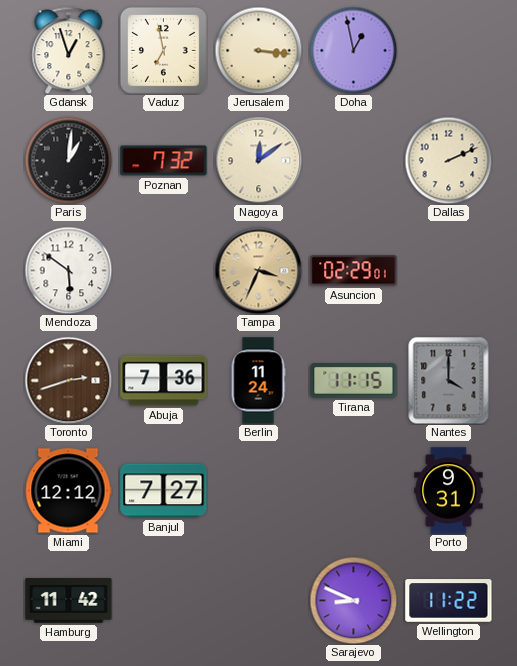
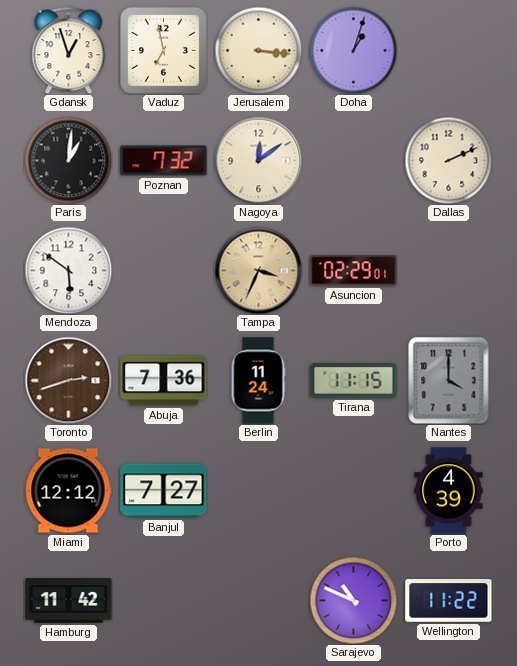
Doha: 12:58 -> 1:03
Porto: 9:31 -> 4:39
Sarajevo: 8:49 -> 10:49
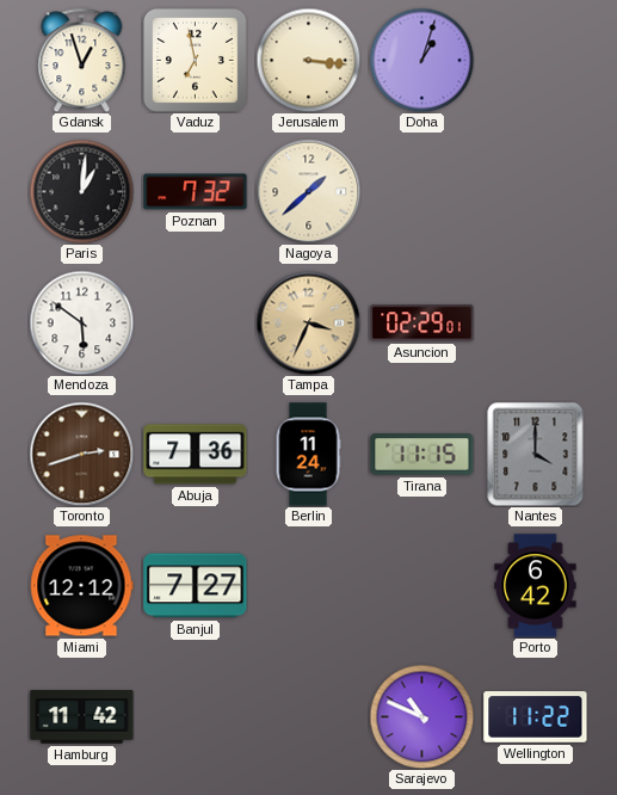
Nagoya: 12:09 -> 1:38
Dallas: 2:11 -> none
Porto: 4:39 -> 6:42
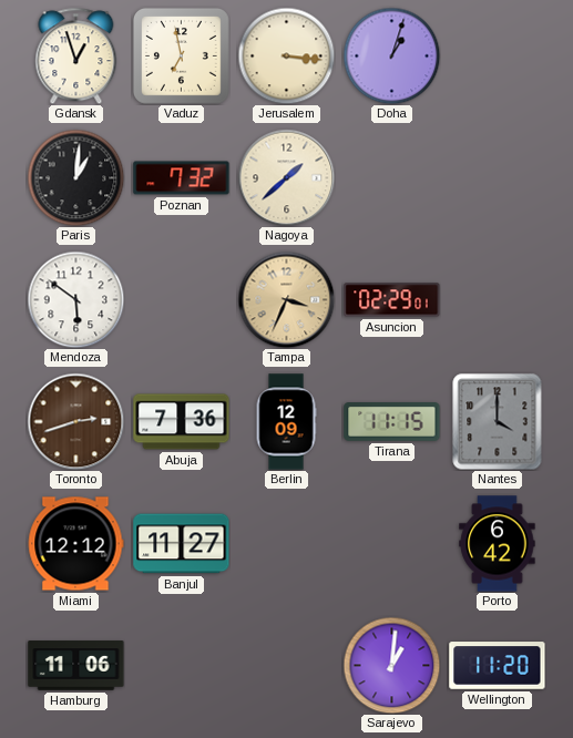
Berlin: 11:24 -> 12:09
Banjul: 7:27 -> 11:27
Hamburg: 11:42 -> 11:06
Sarajevo: 10:49 -> 1:01
Wellington: 11:22 -> 11:20
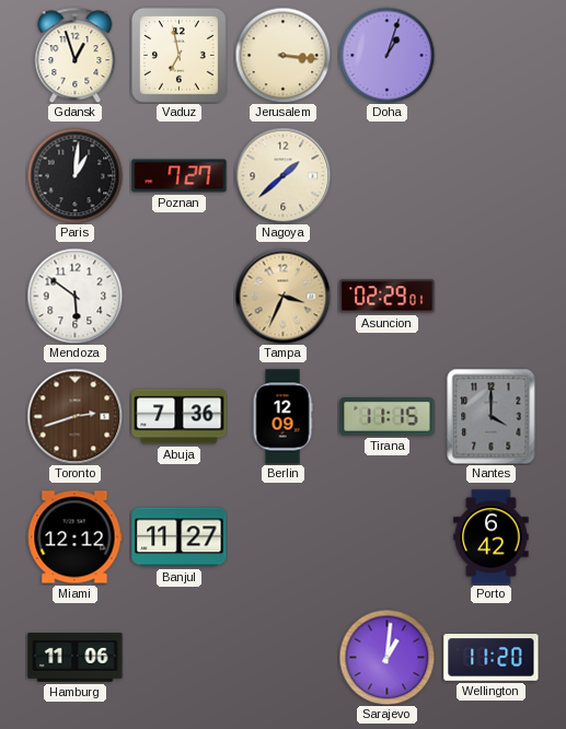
Poznan: 7:32 -> 7:27
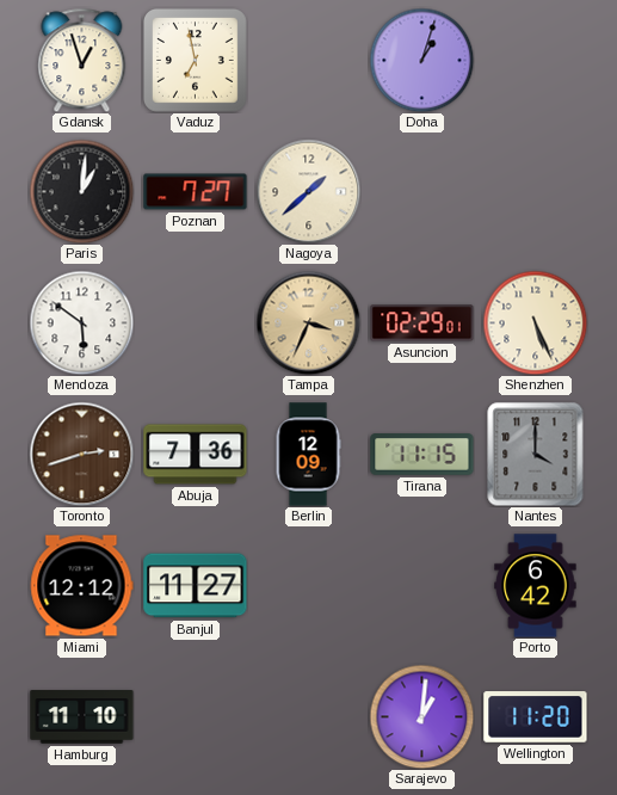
Jerusalem: 3:16 -> none
Shenzhen: none -> 5:26
Hamburg: 11:06 -> 11:10
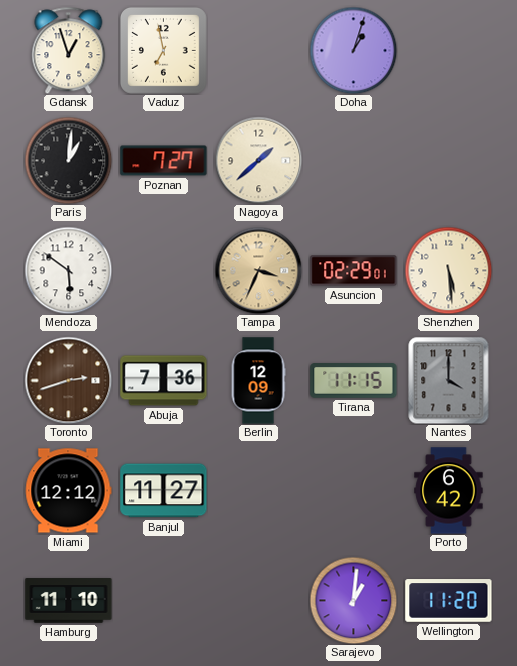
Shenzhen: 5:26 -> 5:29
